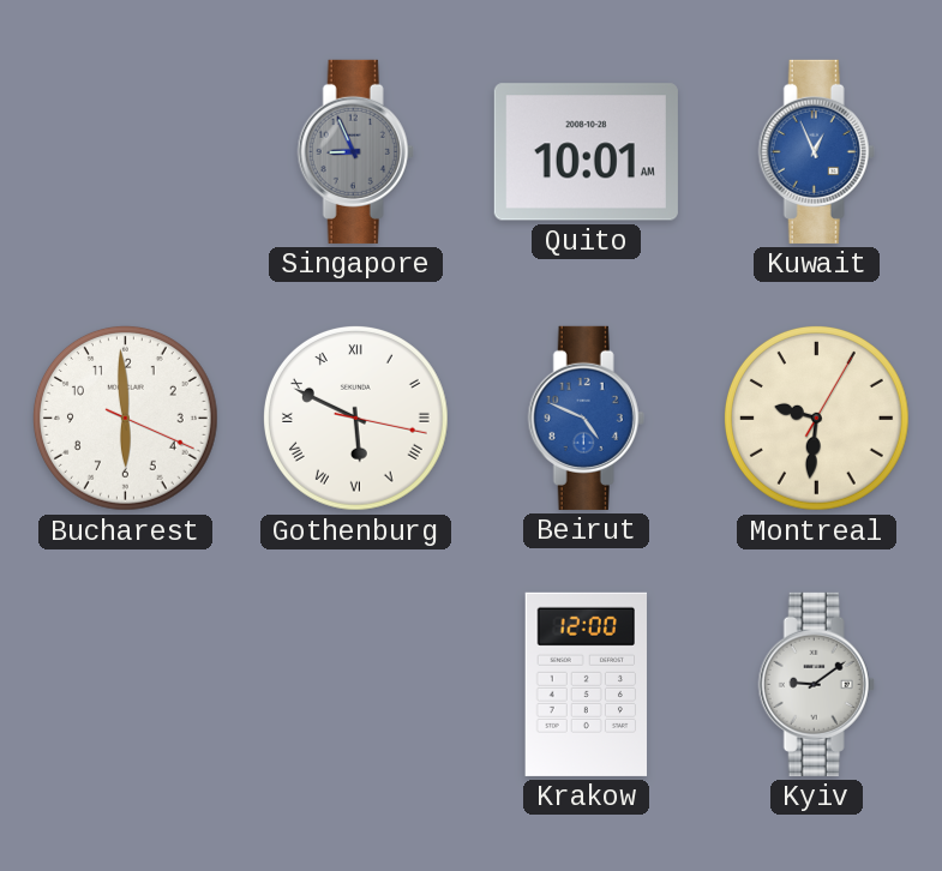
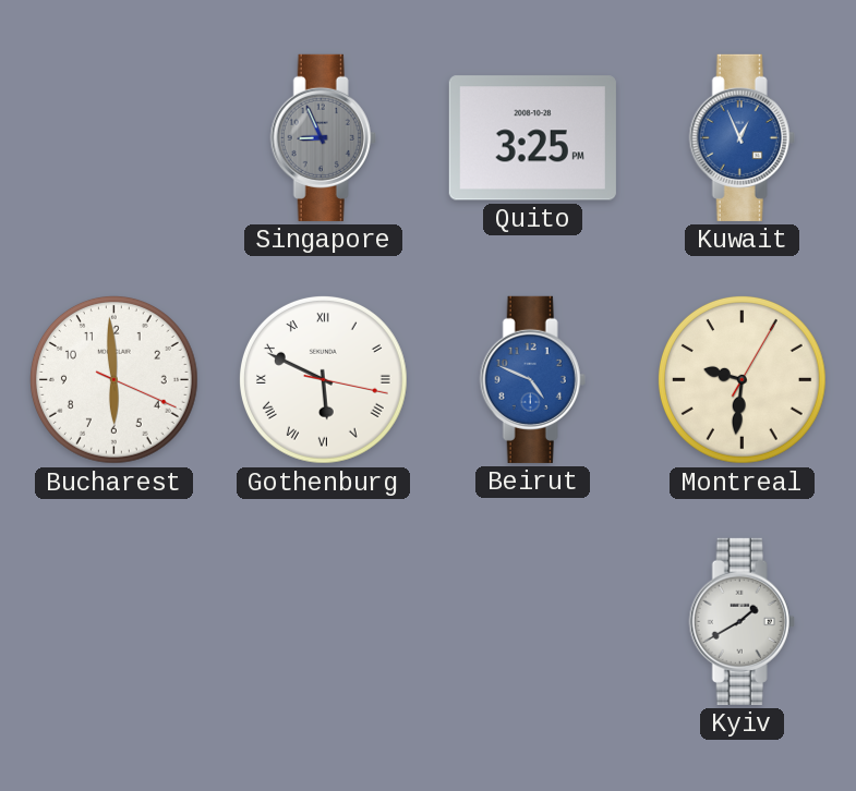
Quito: 10:01 -> 3:25
Krakow: 12:00 -> none
Kyiv: 9:09 -> 1:40
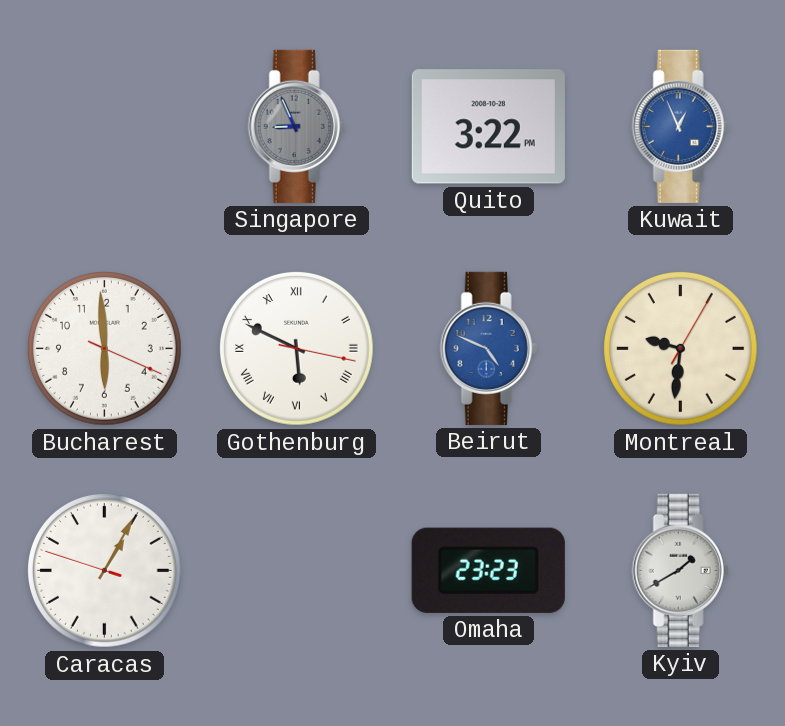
Quito: 3:25 -> 3:22
Caracas: none -> 1:04
Omaha: none -> 23:23
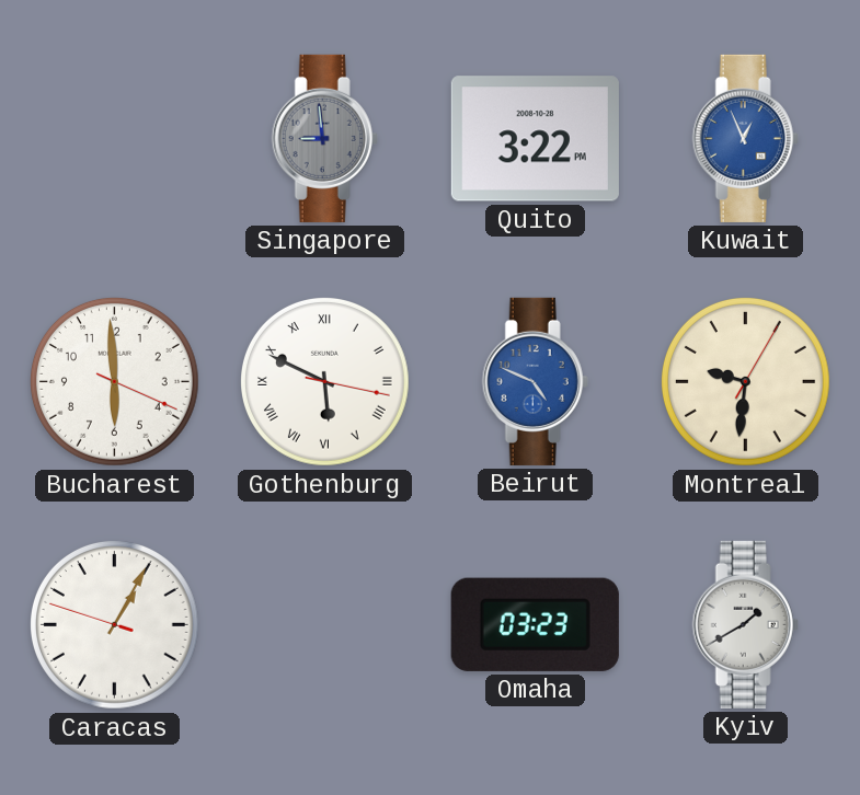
Singapore: 8:56 -> 8:59
Omaha: 23:23 -> 03:23
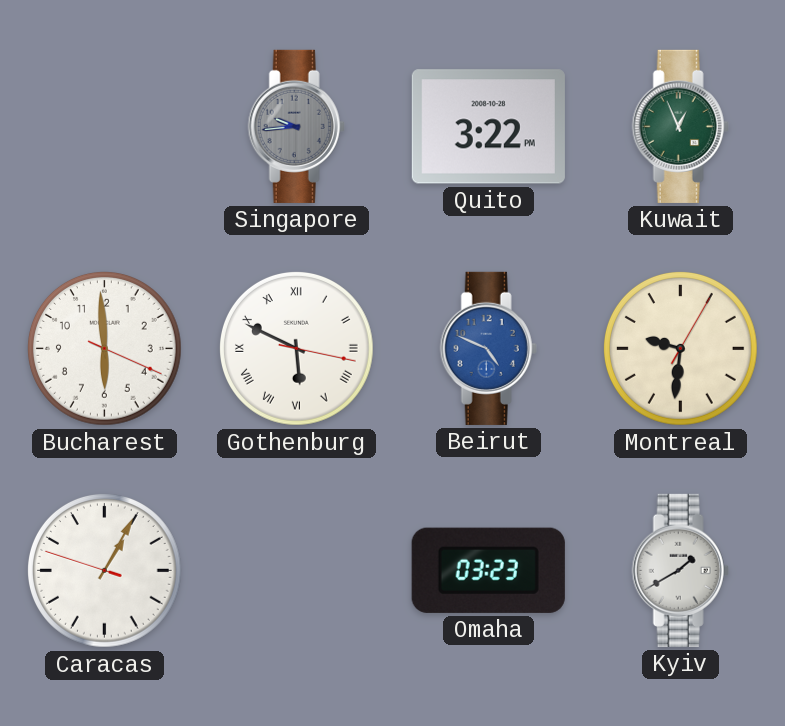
Singapore: 8:59 -> 9:44
Kuwait dial: blue -> green
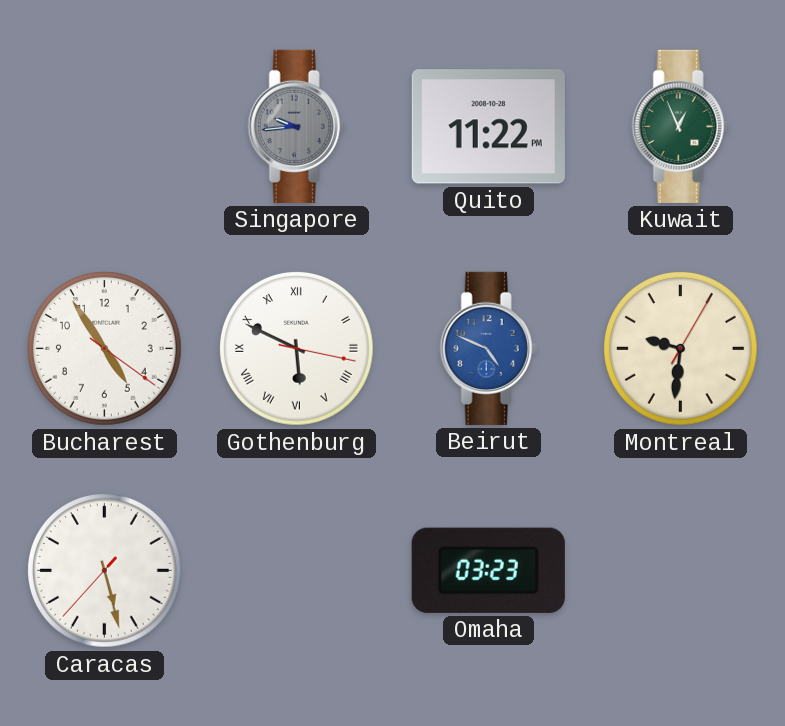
Quito: 3:22 -> 11:22
Bucharest: 5:59 -> 4:54
Caracas: 1:04 -> 5:27
Kyiv: 1:40 -> none
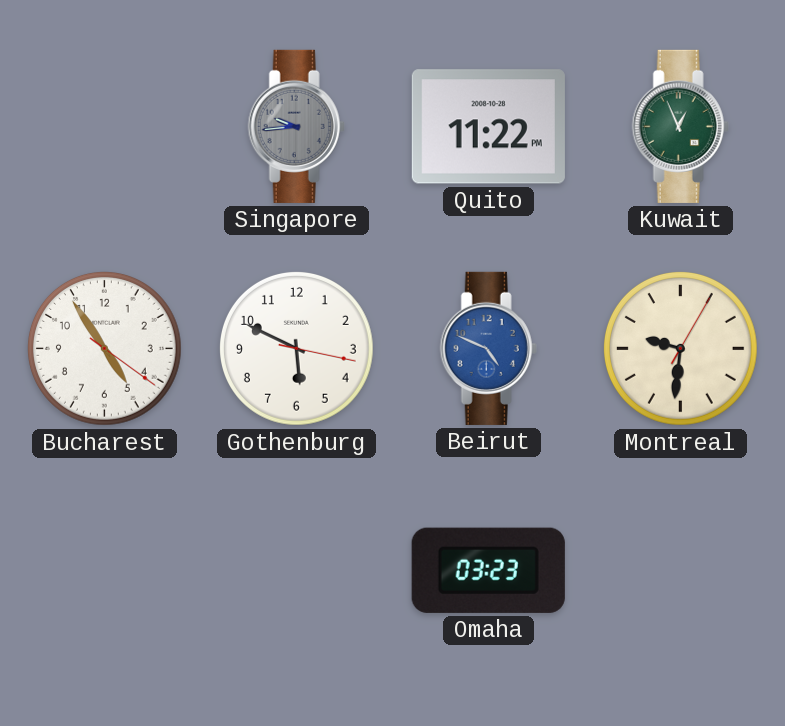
Gothenburg numerals: Roman -> Arabic
Caracas: 5:27 -> none
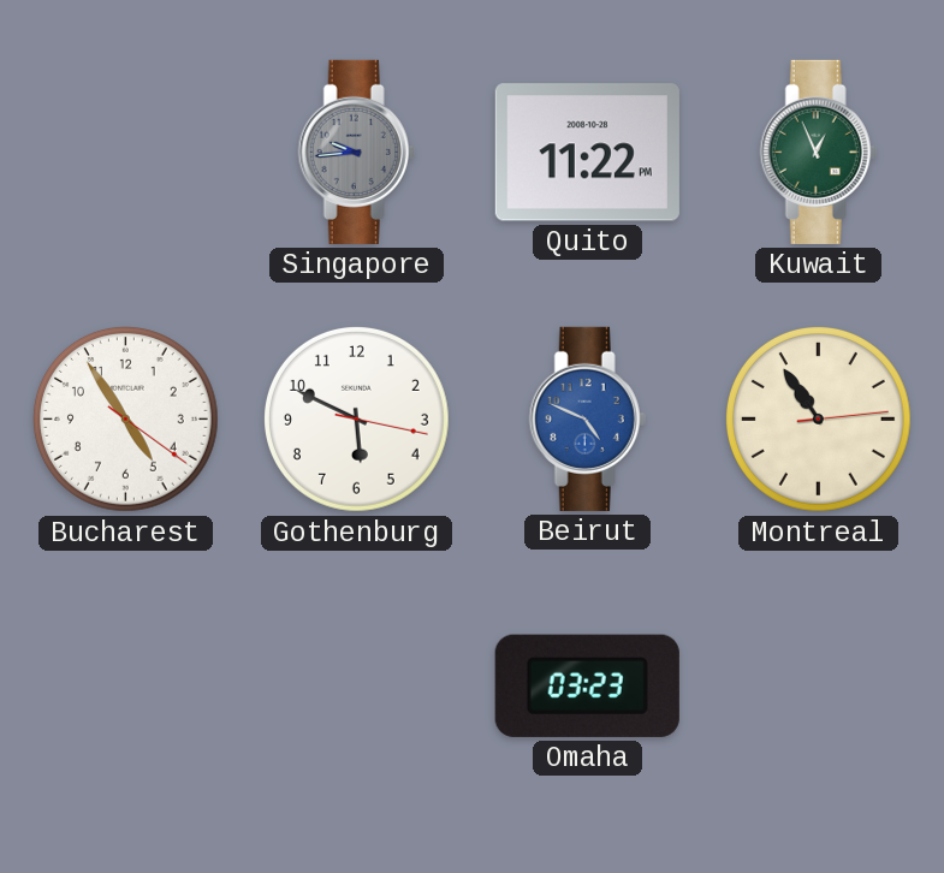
Montreal: 9:31 -> 10:54
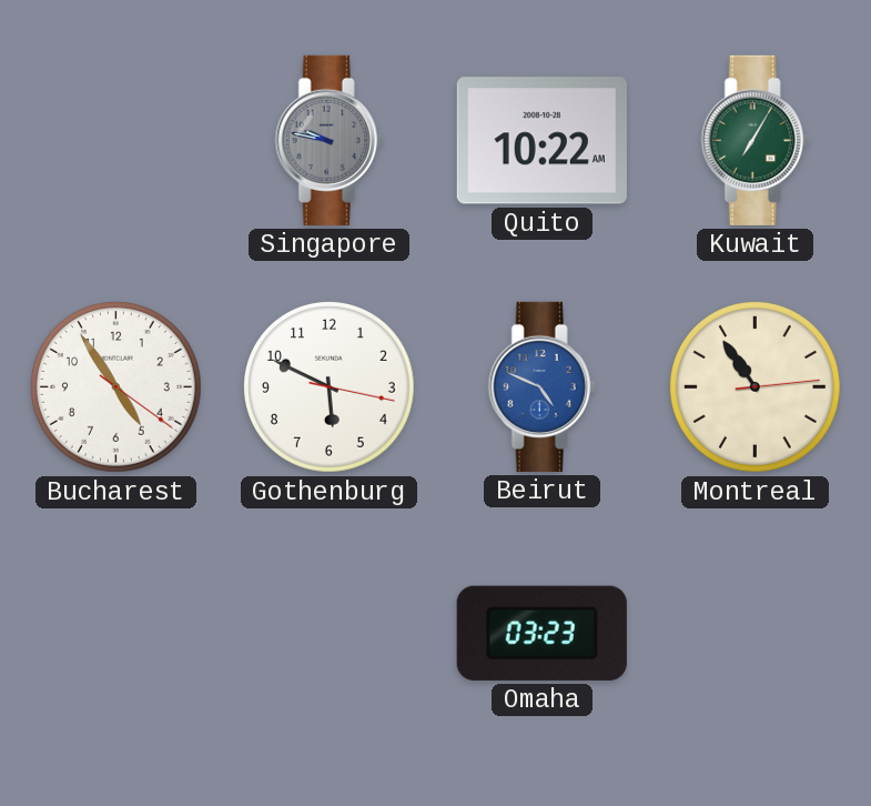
Singapore: 9:44 -> 9:47
Quito: 11:22 -> 10:22
Kuwait: 12:56 -> 7:05
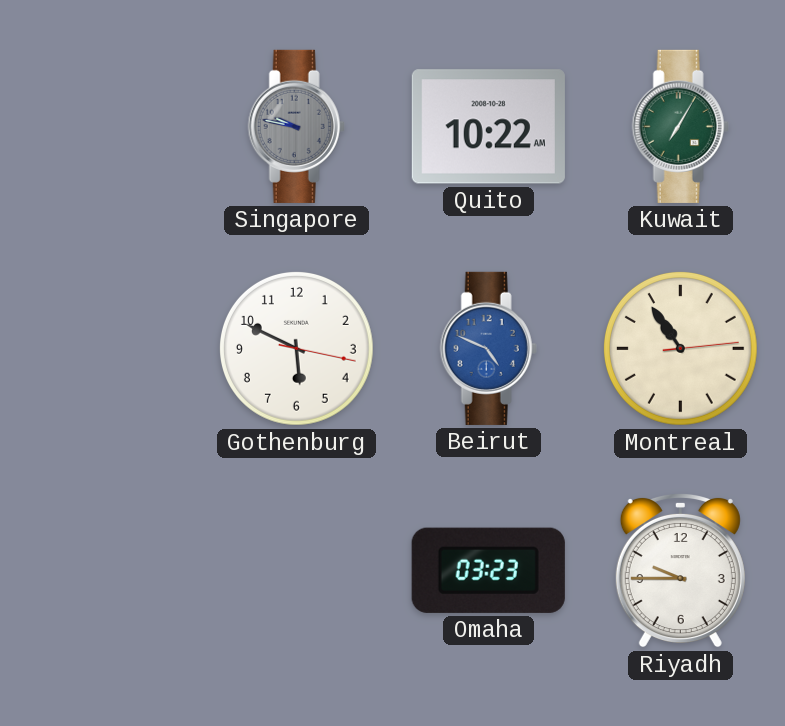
Bucharest: 4:54 -> none
Riyadh: none -> 9:45
